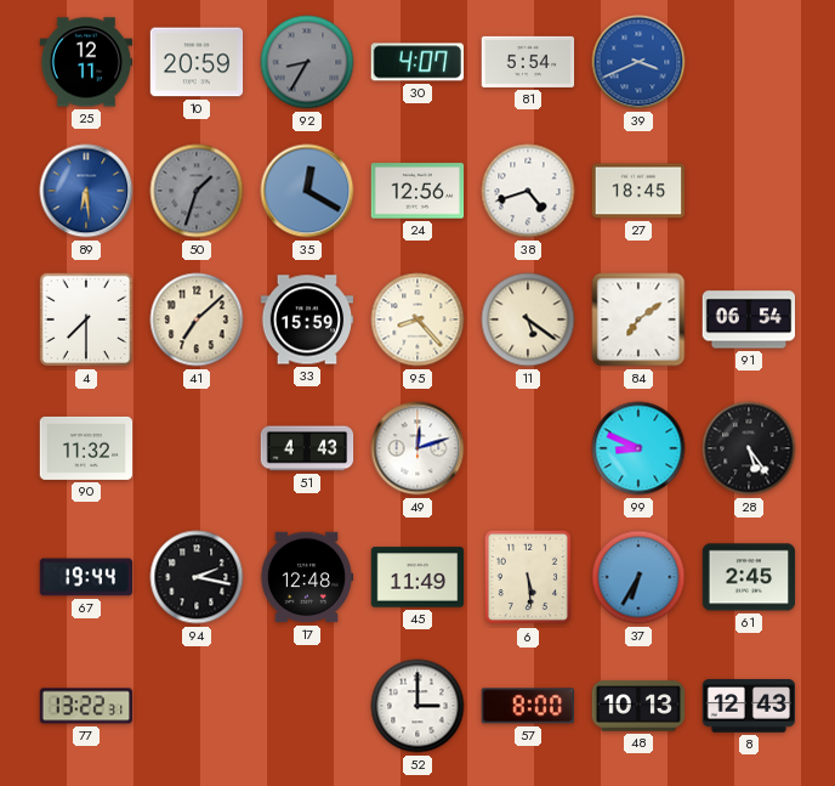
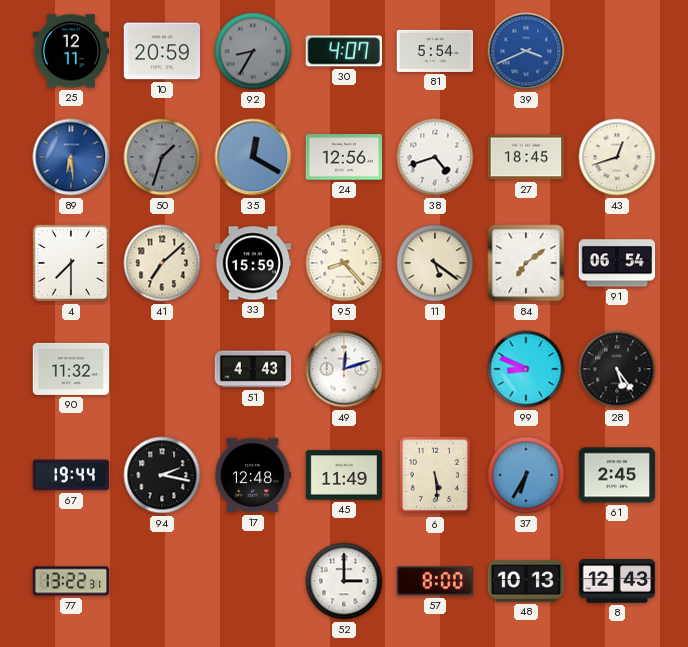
43: none -> 12:42
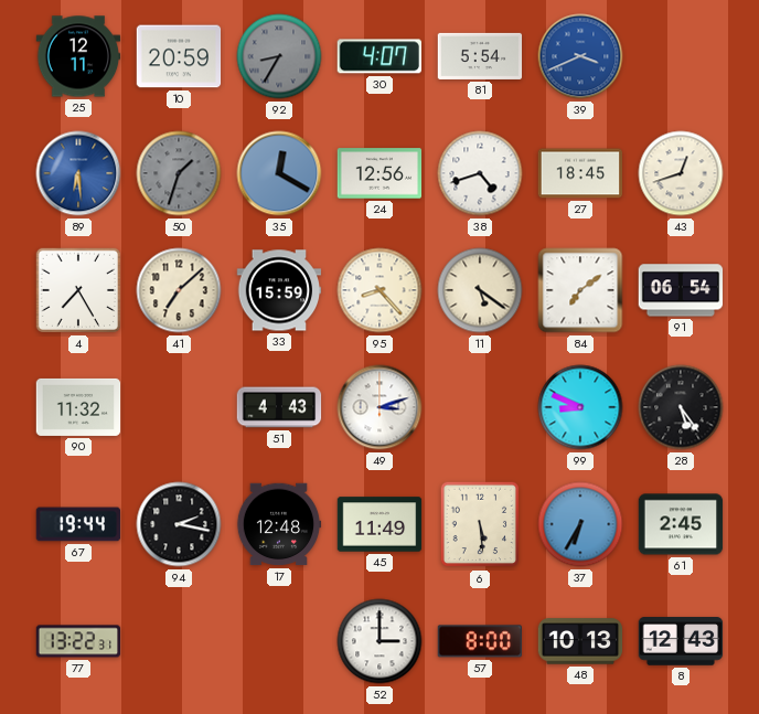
4: 7:30 -> 7:25
49: 12:12 -> 3:12
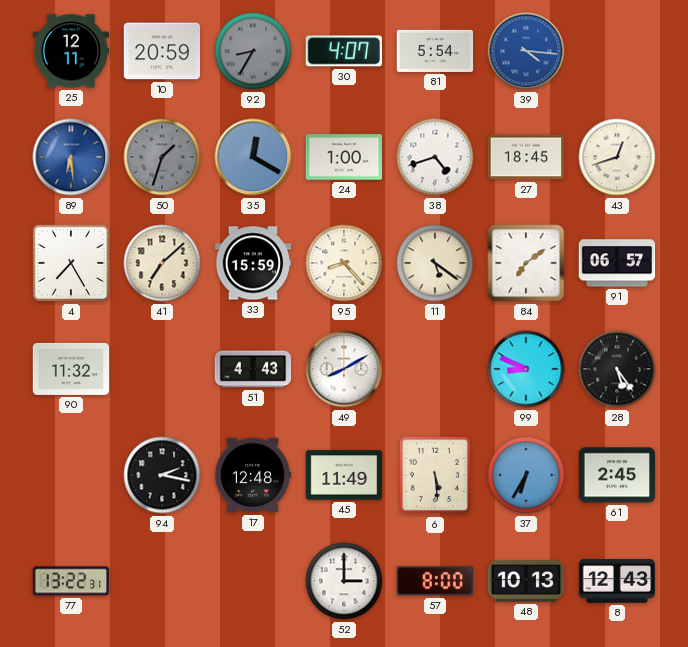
39: 3:41 -> 4:16
24: 12:56 -> 1:00
91: 06:54 -> 06:57
49: 3:12 -> 8:10
67: 19:44 -> none
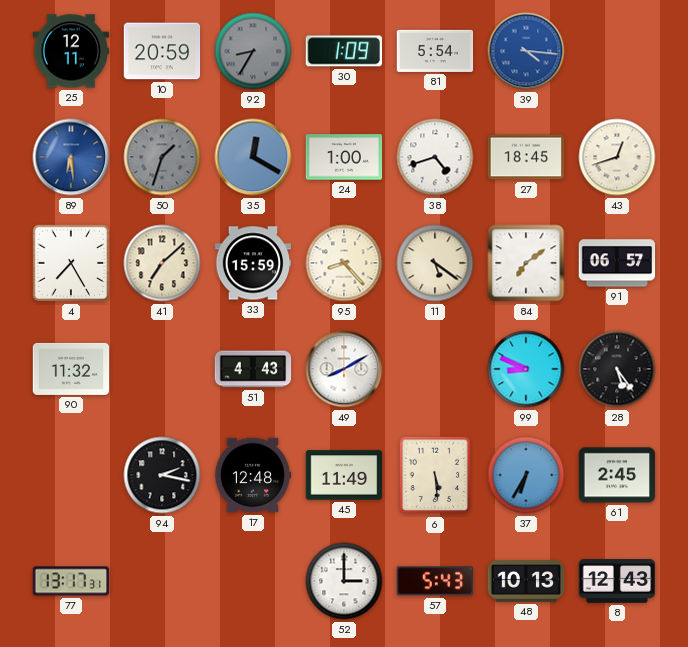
30: 4:07 -> 1:09
77: 13:22 -> 13:17
57: 8:00 -> 5:43
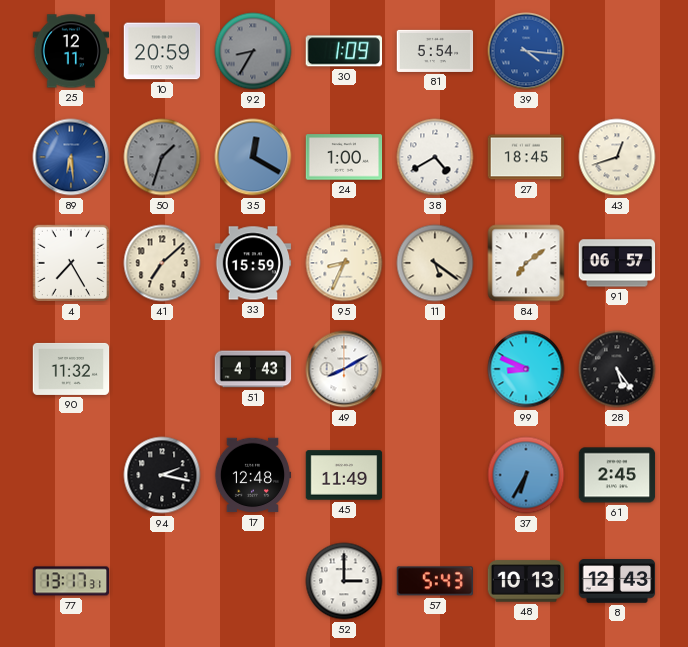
38: 4:42 -> 4:40
95: 8:23 -> 8:34
6: 5:29 -> none
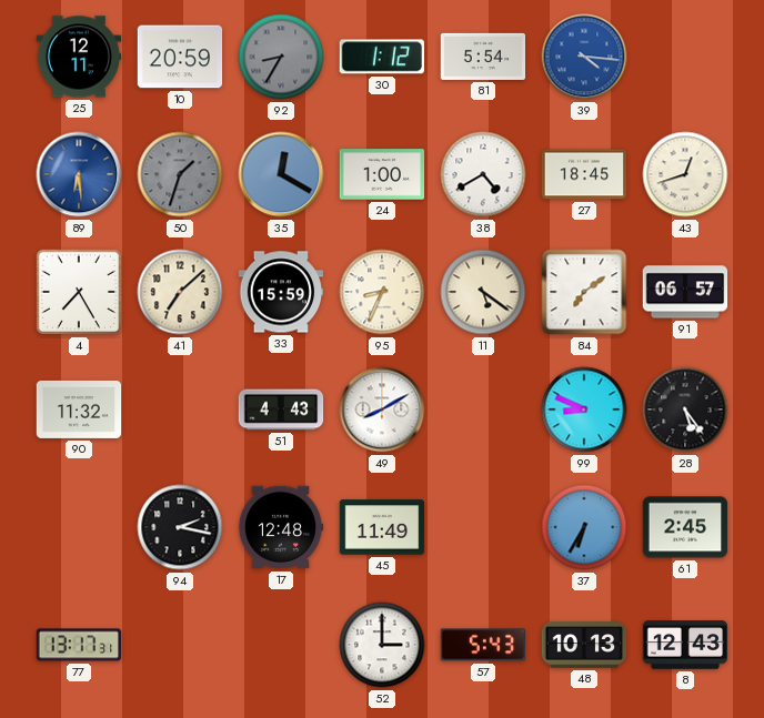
30: 1:09 -> 1:12
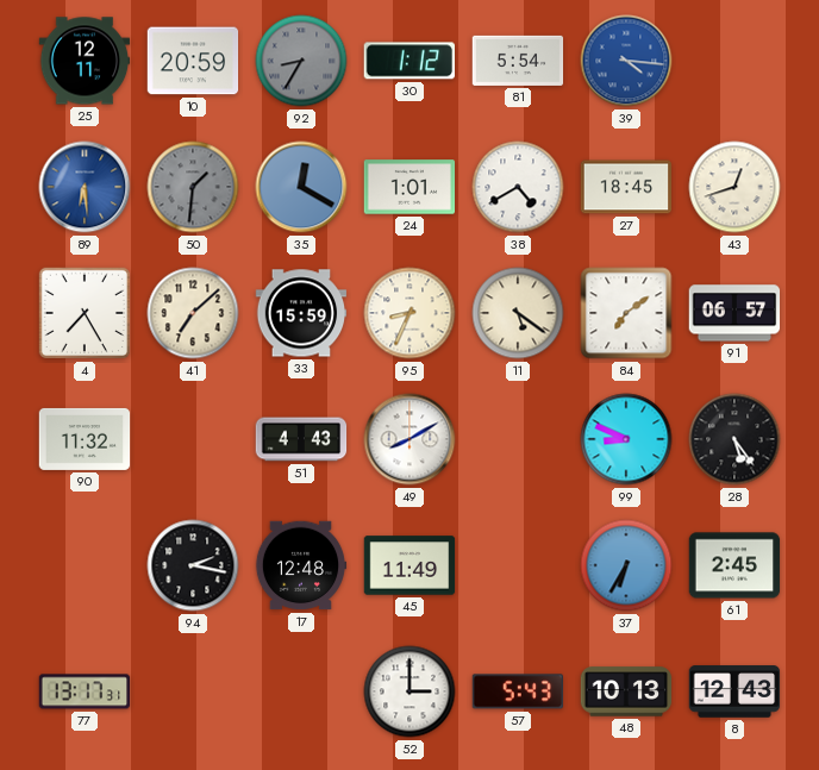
50: 1:33 -> 1:31
24: 1:00 -> 1:01
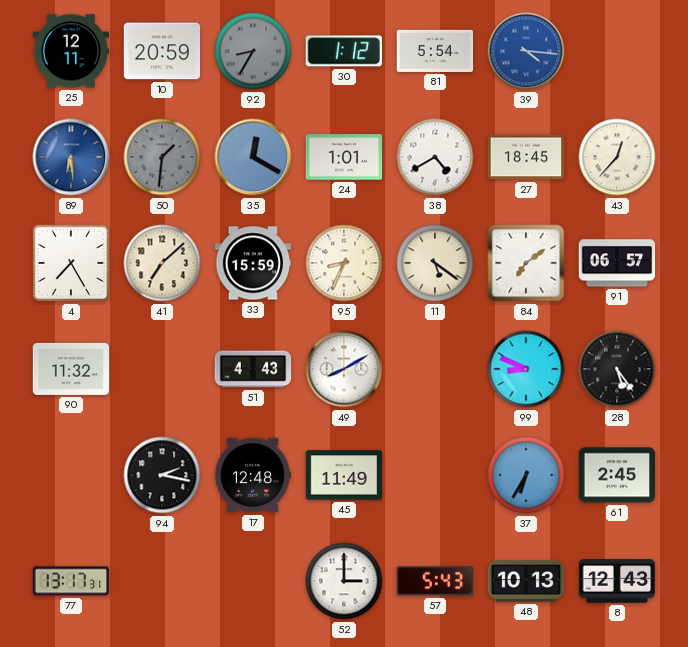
43: 12:42 -> 12:37
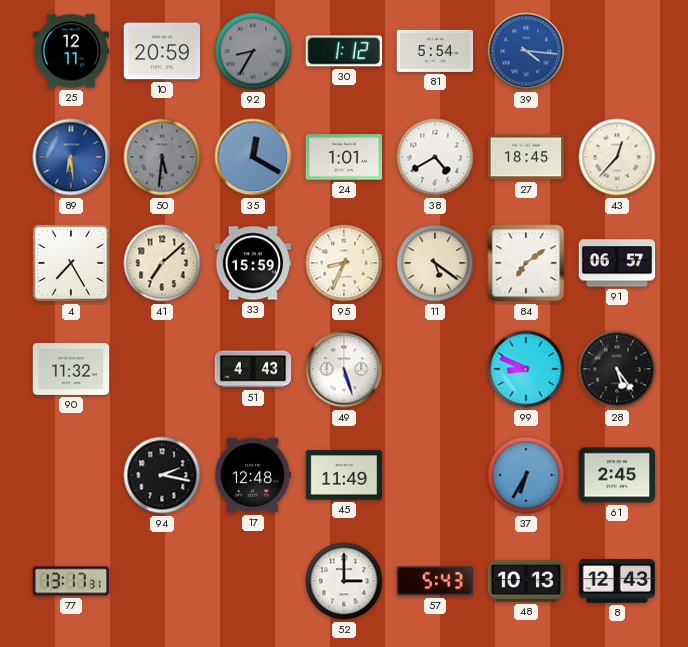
50: 1:31 -> 5:31
49: 8:10 -> 5:27
